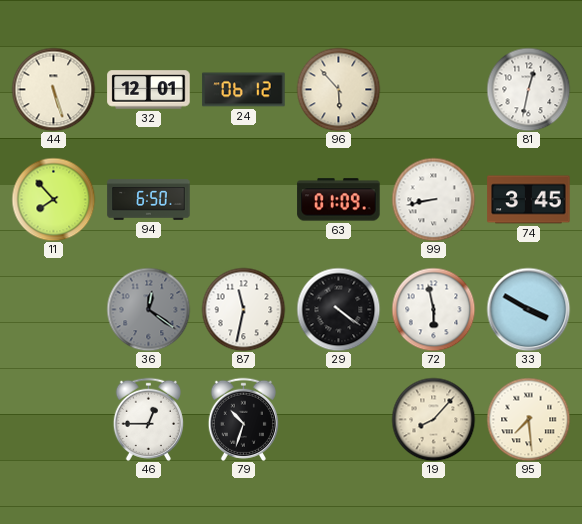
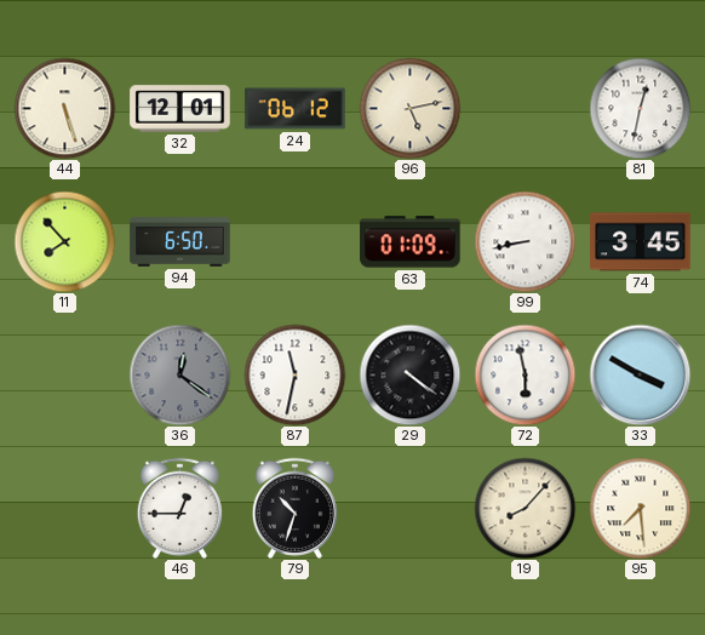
96: 5:53 -> 5:13
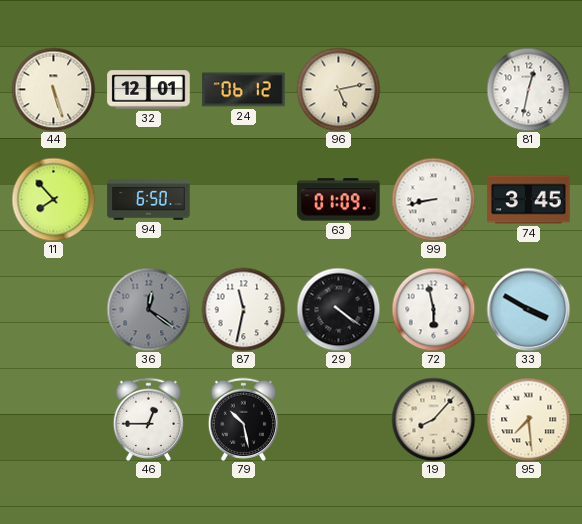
79: 10:33 -> 10:28
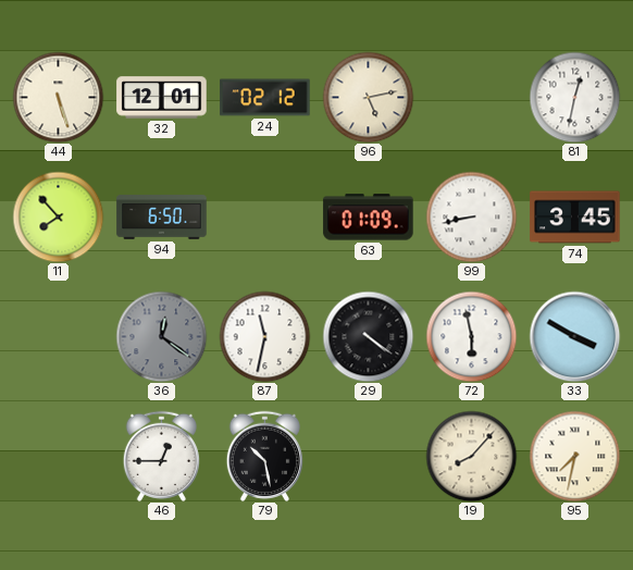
24: 06:12 -> 02:12
95: 7:29 -> 7:32
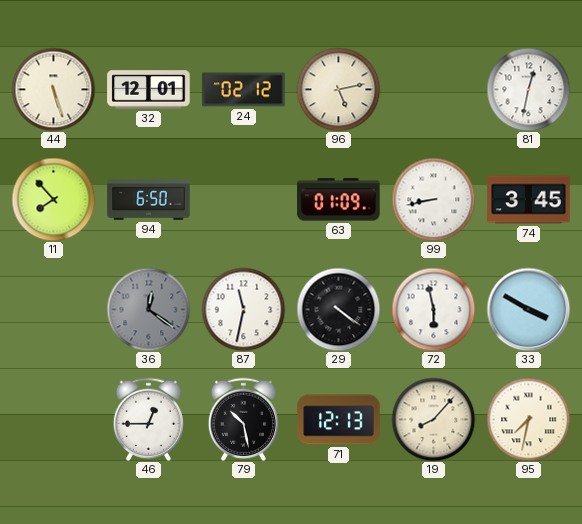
71: none -> 12:13
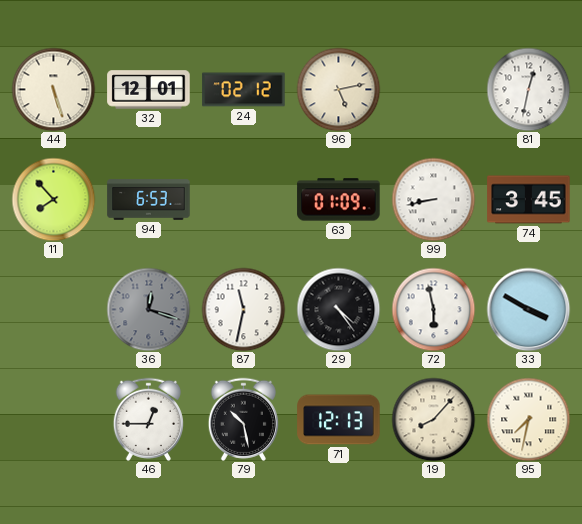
94: 6:50 -> 6:53
36: 12:21 -> 12:18
29: 4:21 -> 4:24
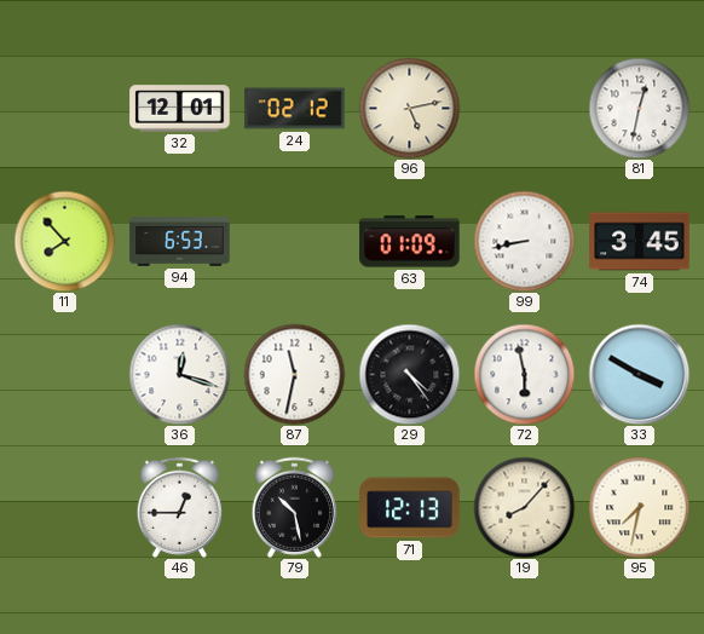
44: 5:27 -> none
36 dial: grey -> white
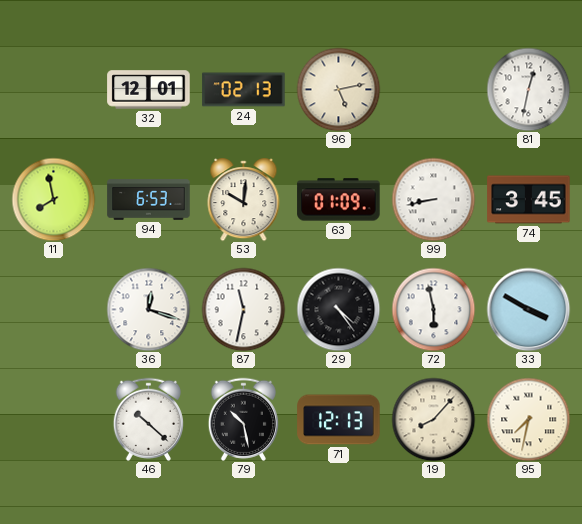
24: 02:12 -> 02:13
11: 7:53 -> 7:58
53: none -> 10:01
46: 12:45 -> 10:22
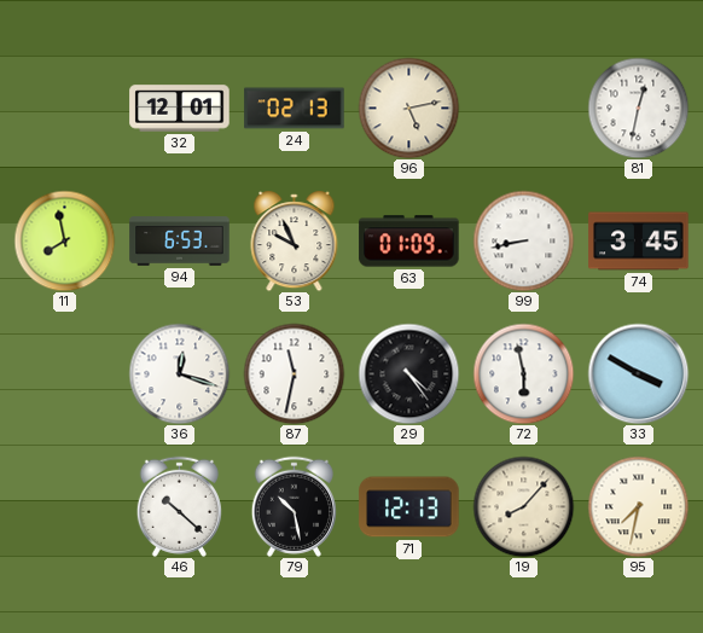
53: 10:01 -> 9:56
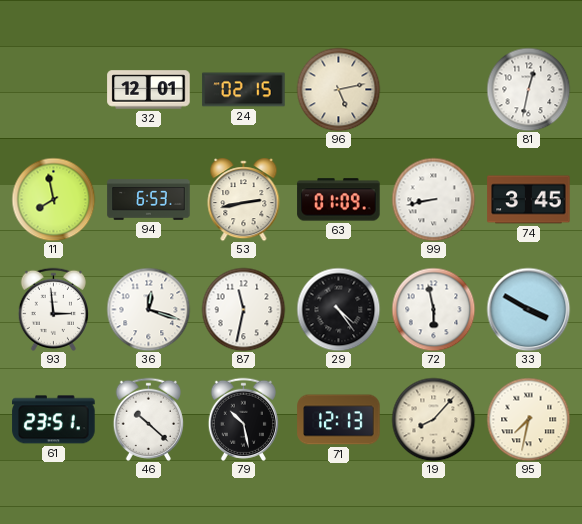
24: 02:13 -> 02:15
53: 9:56 -> 2:43
93: none -> 2:59
61: none -> 23:51
